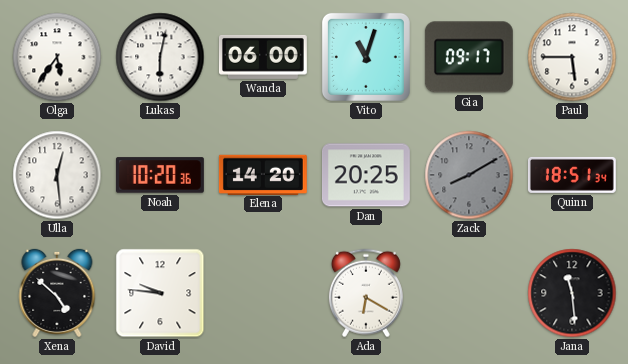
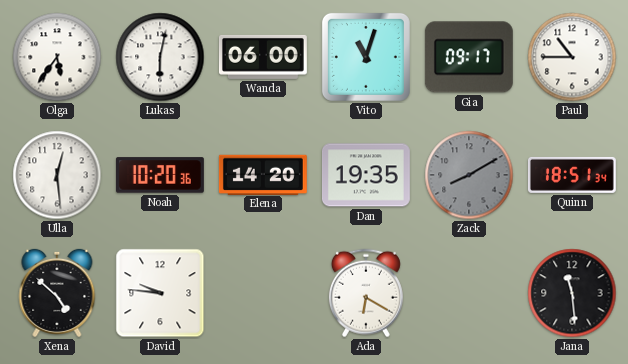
Paul: 5:45 -> 10:45
Dan: 20:25 -> 19:35
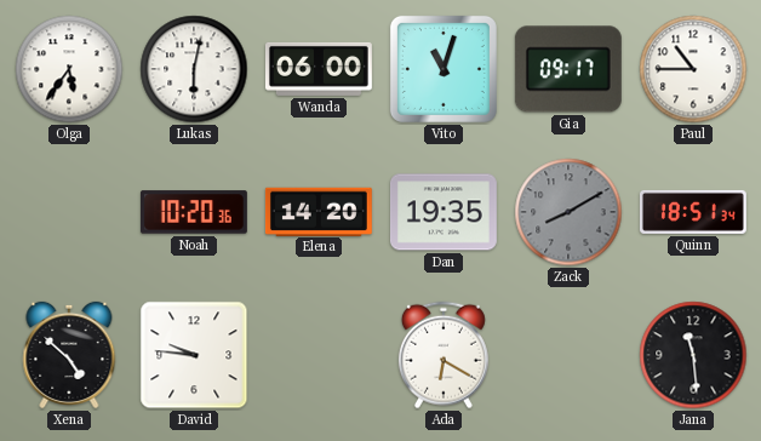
Ulla: 12:29 -> none
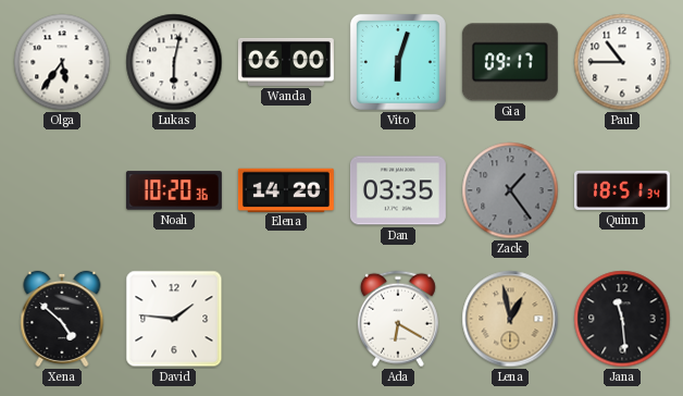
Vito: 11:03 -> 6:03
Dan: 19:35 -> 03:35
Zack: 8:10 -> 1:24
David: 9:46 -> 1:46
Lena: none -> 12:58
